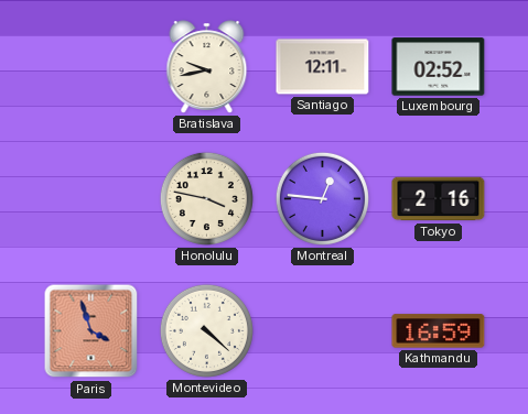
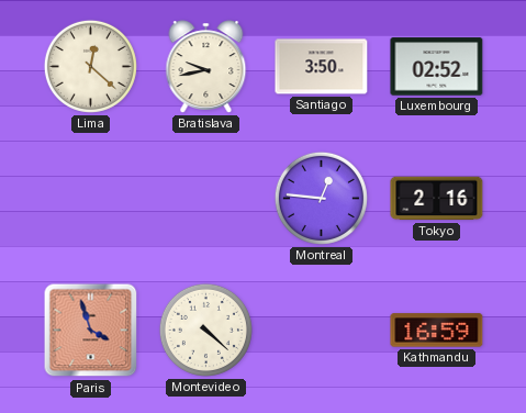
Lima: none -> 12:22
Santiago: 12:11 -> 3:50
Honolulu: 3:47 -> none
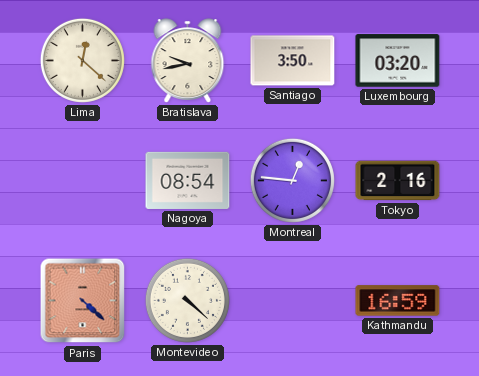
Luxembourg: 02:52 -> 03:20
Nagoya: none -> 08:54
Paris: 3:57 -> 4:22
